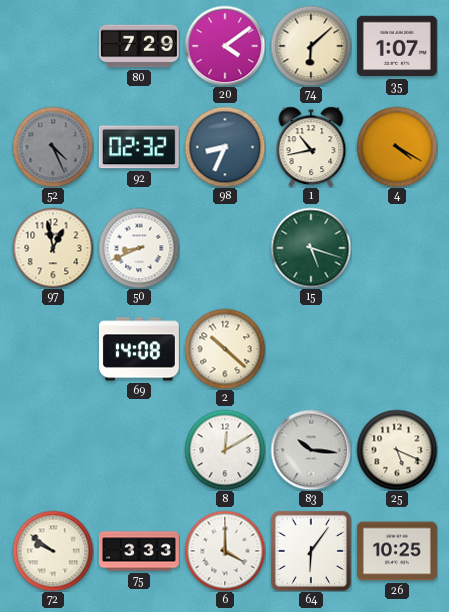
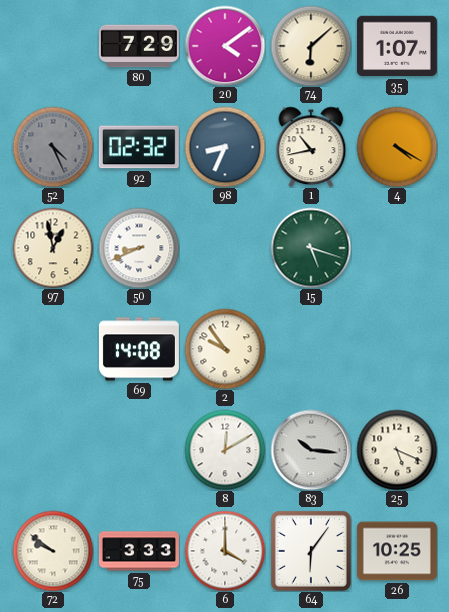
2: 10:22 -> 9:54
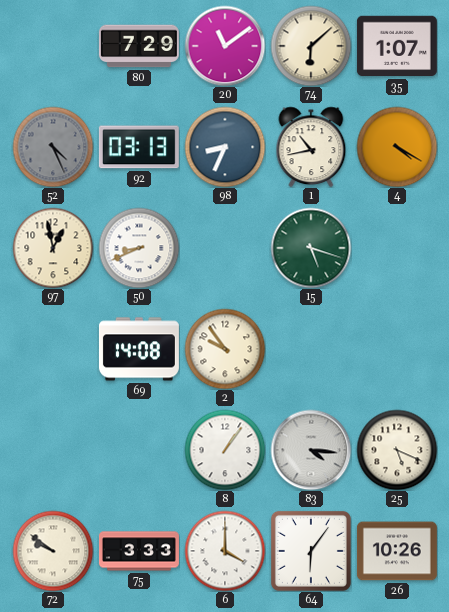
20: 4:09 -> 11:09
92: 02:32 -> 03:13
8: 12:10 -> 1:06
83: 10:16 -> 4:16
26: 10:25 -> 10:26
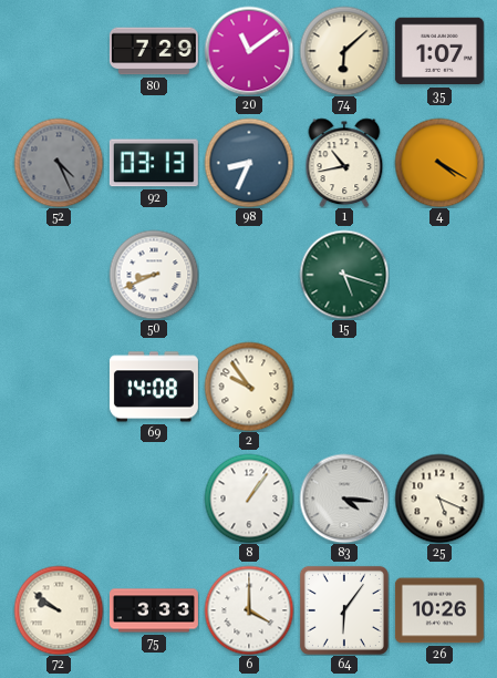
97: 12:58 -> none
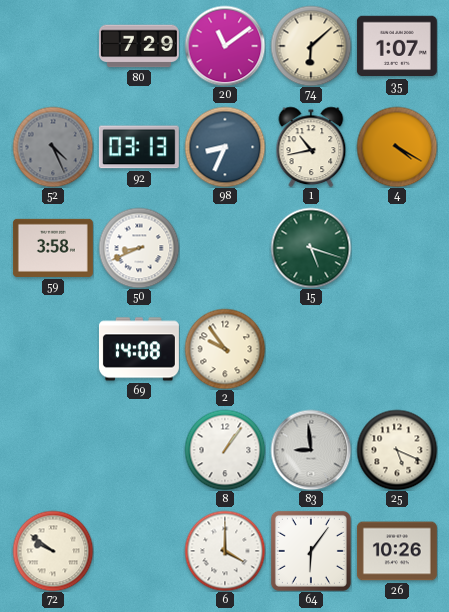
59: none -> 3:58
83: 4:16 -> 8:59
75: 3:33 -> none
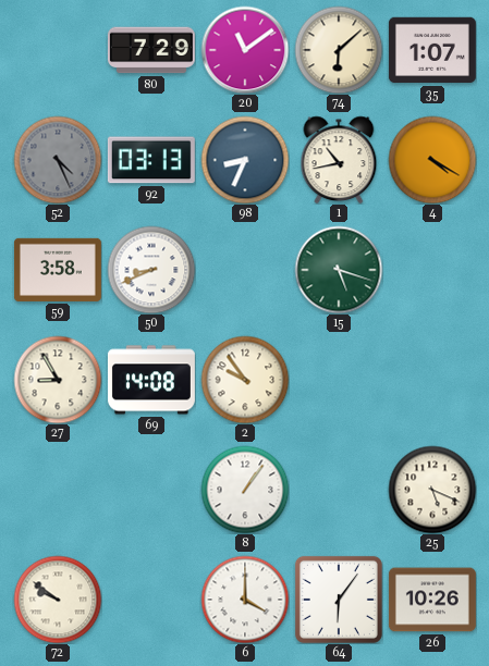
27: none -> 8:55
83: 8:59 -> none
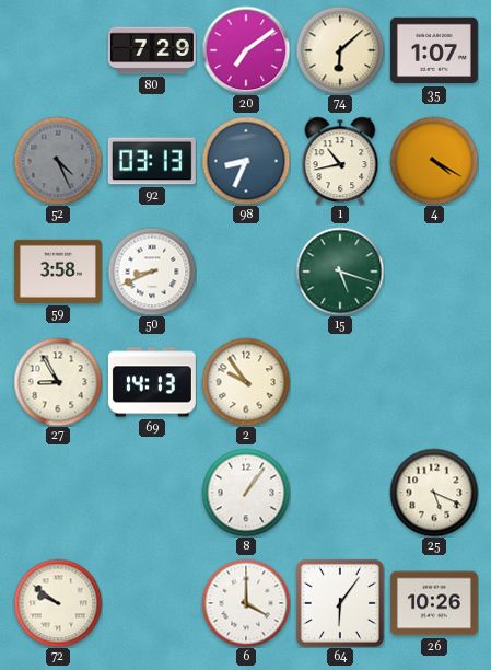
20: 11:09 -> 7:09
69: 14:08 -> 14:13
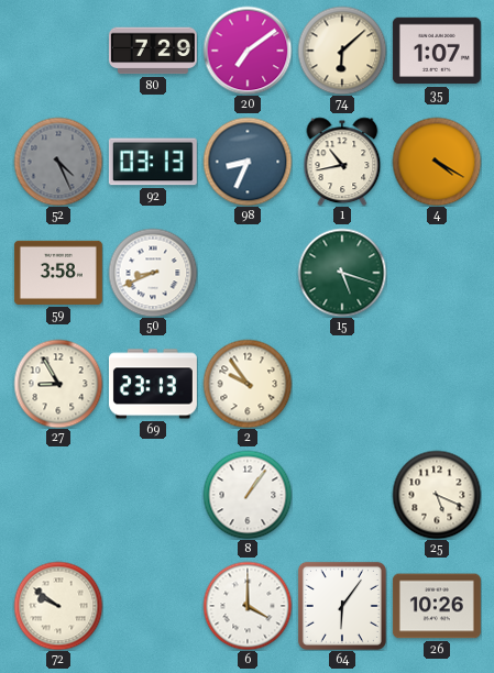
69: 14:13 -> 23:13
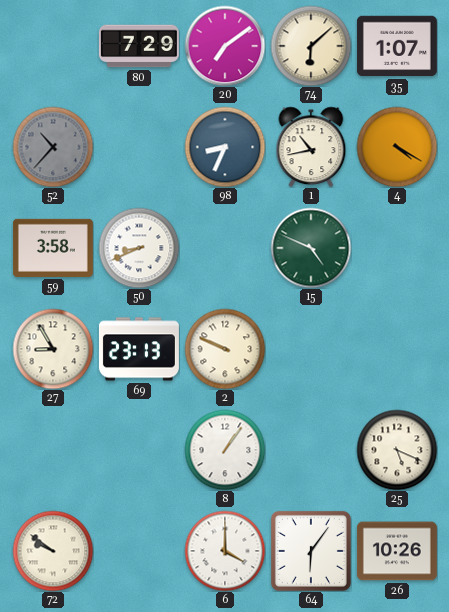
52: 4:26 -> 10:37
92: 03:13 -> none
15: 5:18 -> 4:49
2: 9:54 -> 9:49
